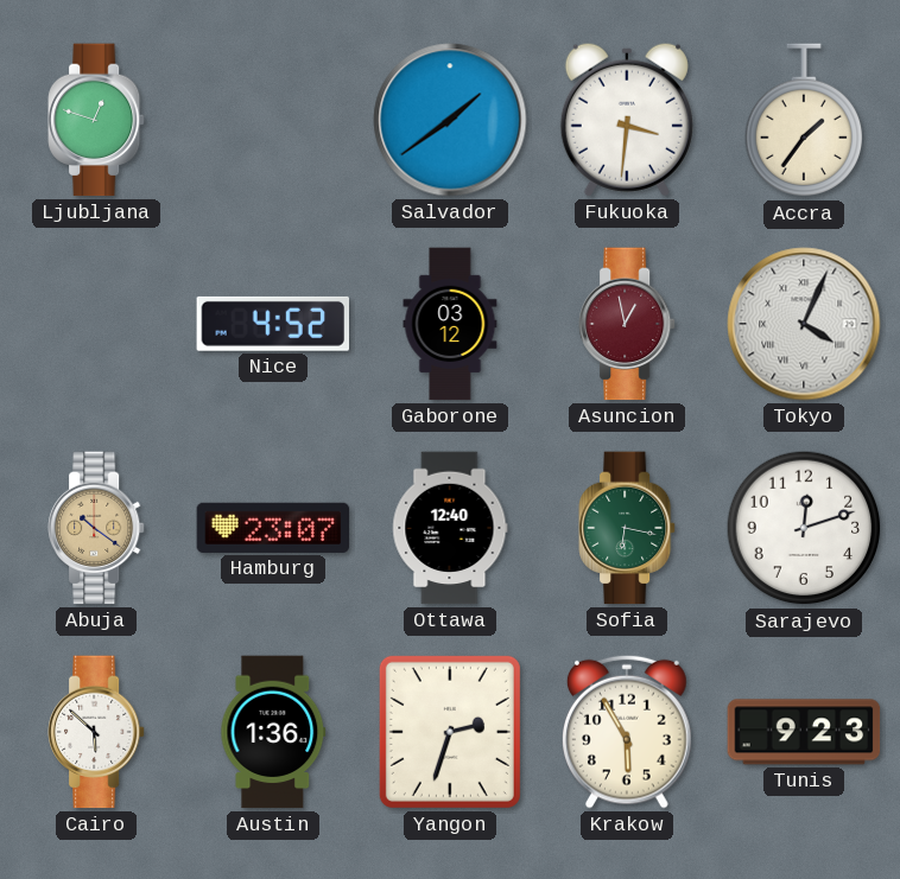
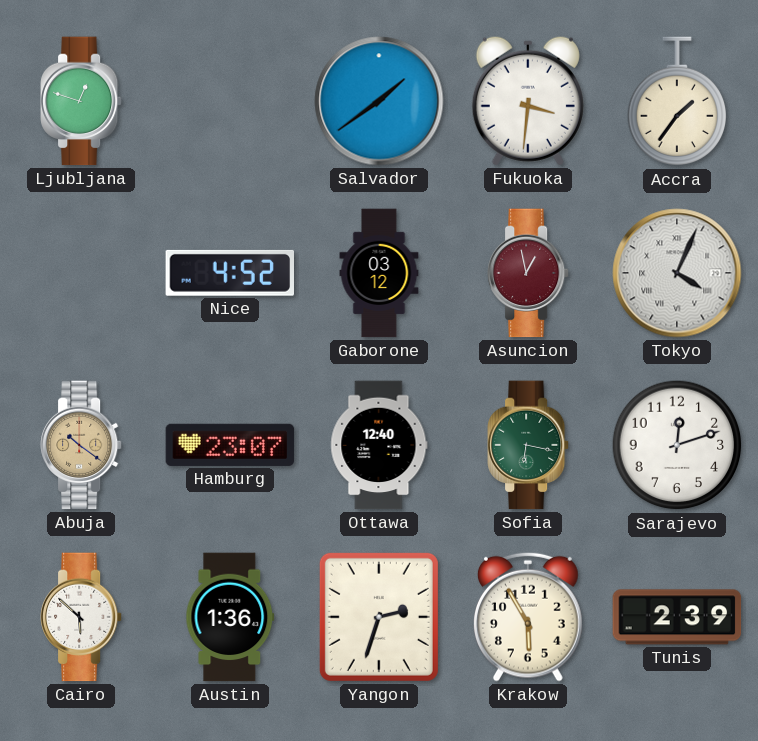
Tunis: 9:23 -> 2:39
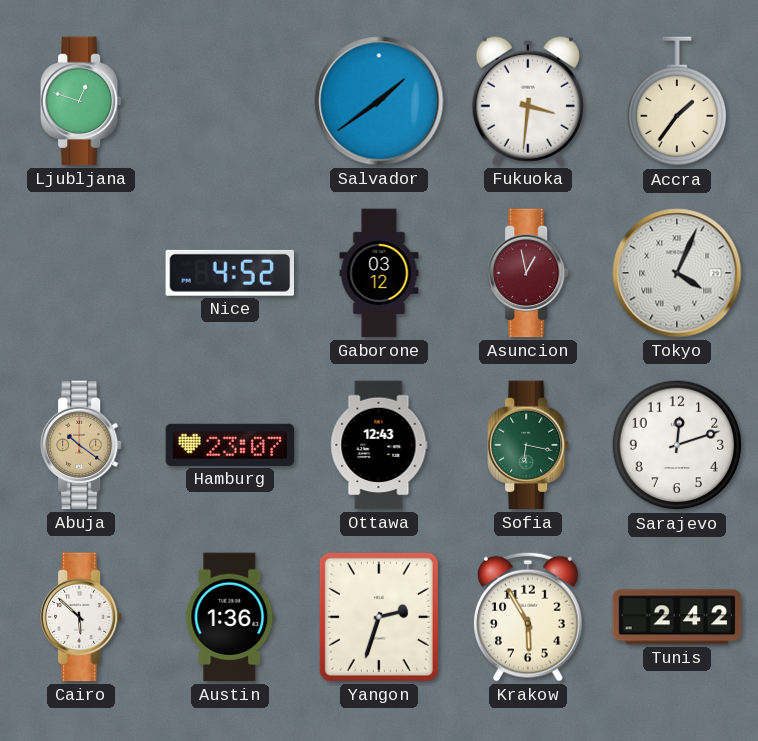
Ottawa: 12:40 -> 12:43
Tunis: 2:39 -> 2:42
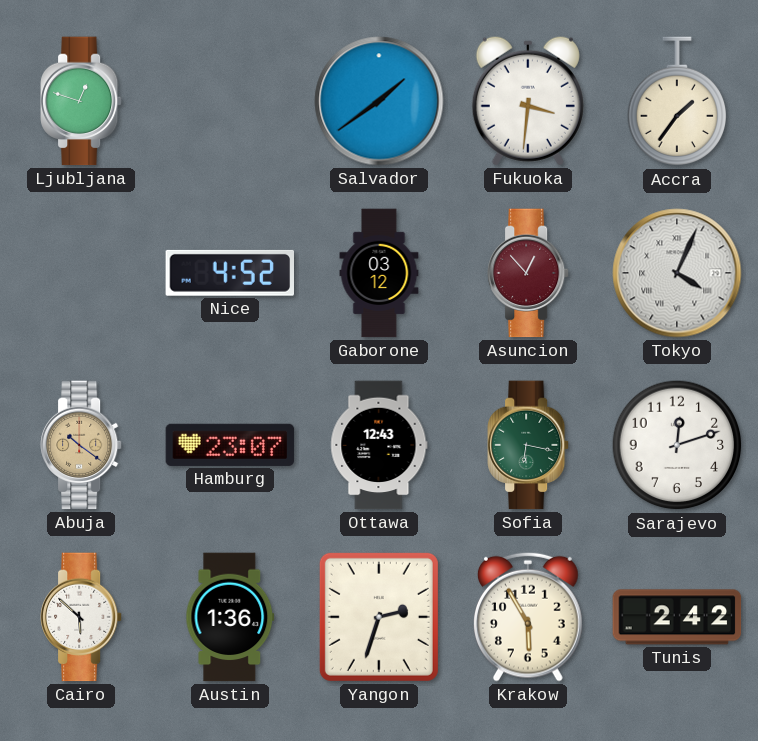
Asuncion: 12:58 -> 12:53
